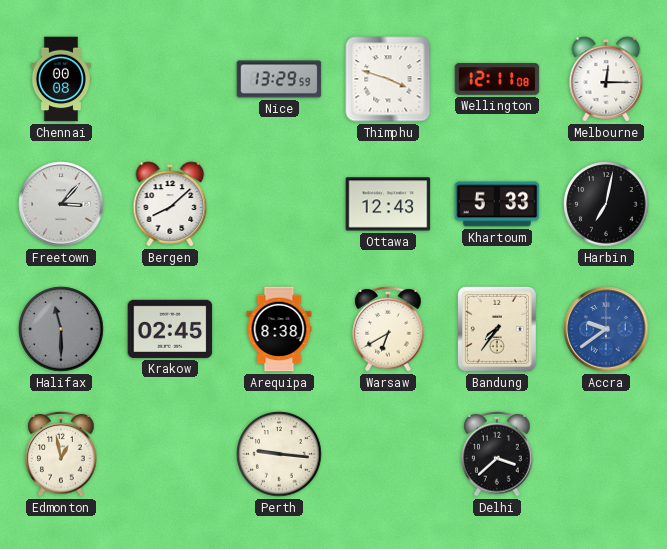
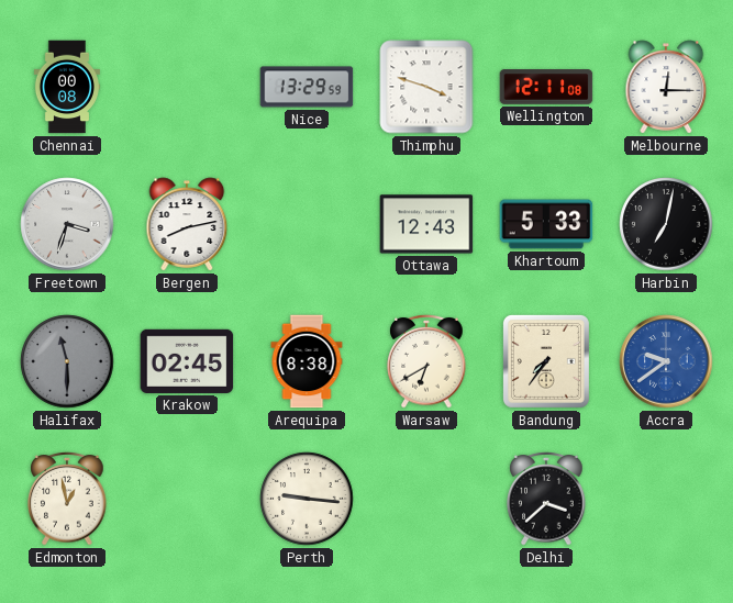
Freetown: 3:07 -> 3:33
Bergen: 8:08 -> 8:13
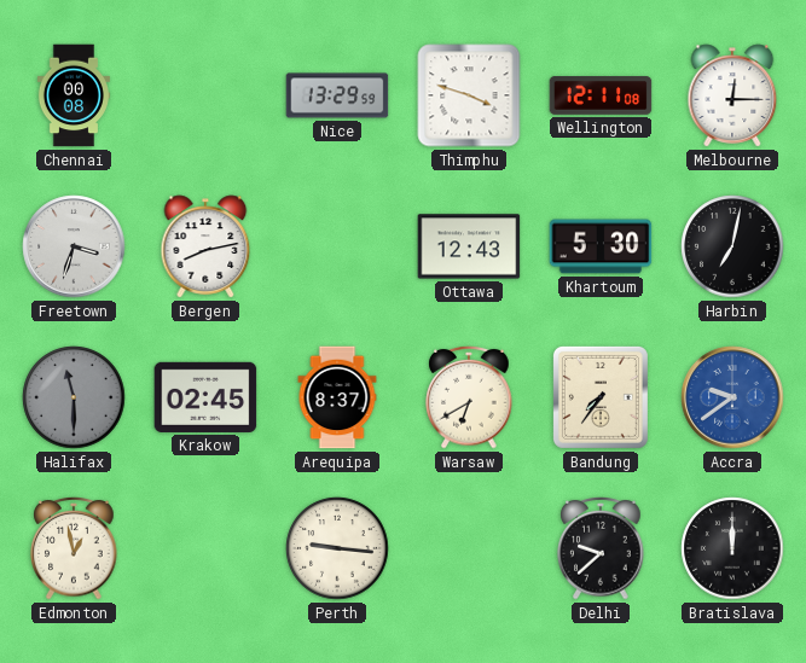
Khartoum: 5:33 -> 5:30
Arequipa: 8:38 -> 8:37
Delhi: 3:38 -> 9:38
Bratislava: none -> 12:00
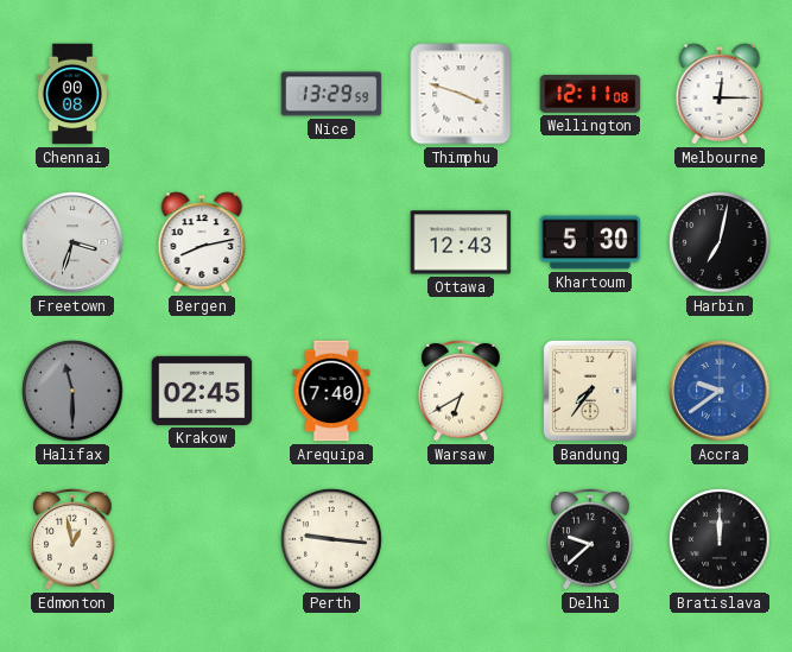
Arequipa: 8:37 -> 7:40
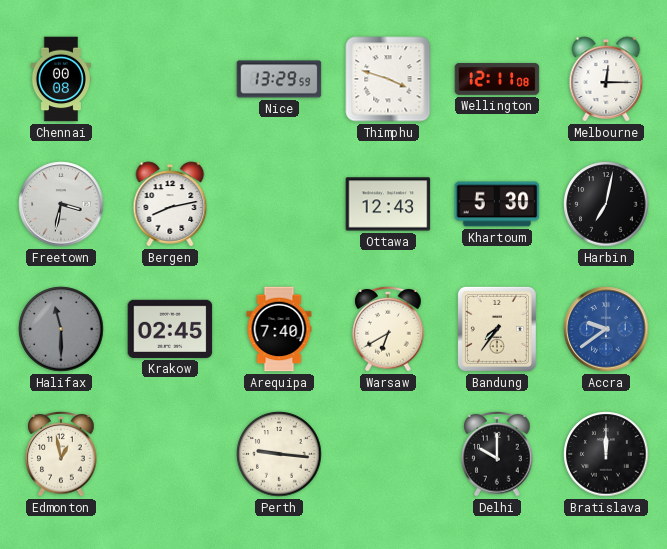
Freetown: 3:33 -> 3:32
Delhi: 9:38 -> 10:00
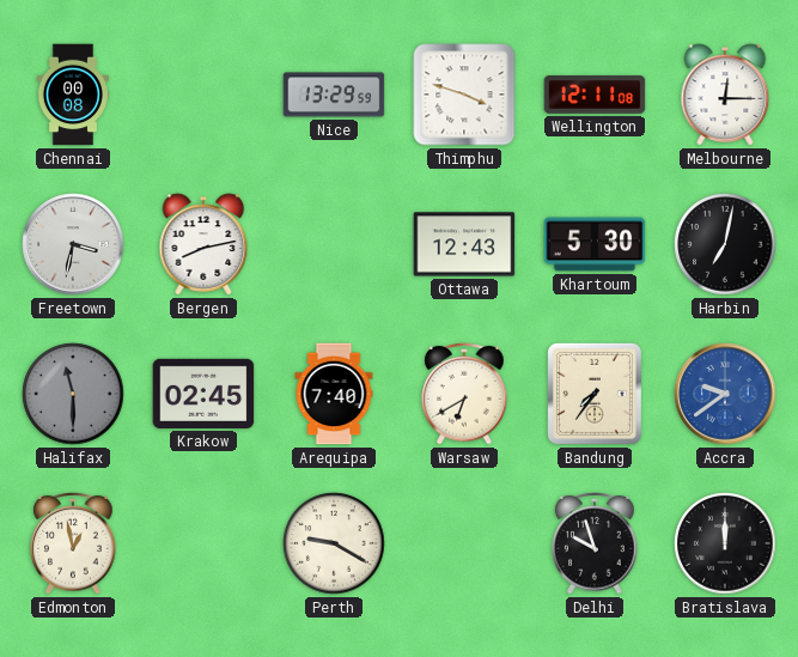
Perth: 9:16 -> 9:20
Delhi: 10:00 -> 9:57
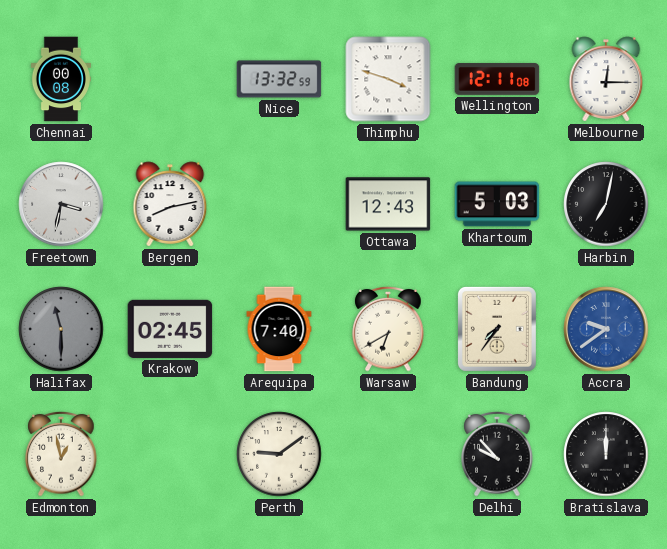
Nice: 13:29 -> 13:32
Khartoum: 5:30 -> 5:03
Perth: 9:20 -> 9:09
Delhi: 9:57 -> 9:53
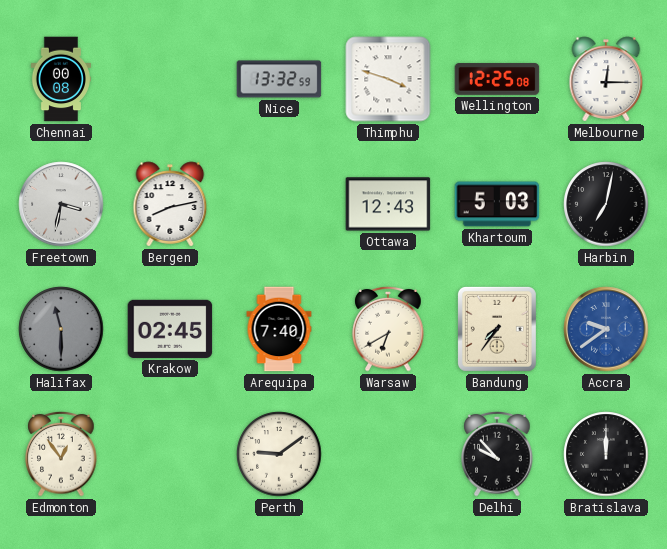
Wellington: 12:11 -> 12:25
Edmonton: 12:58 -> 12:54
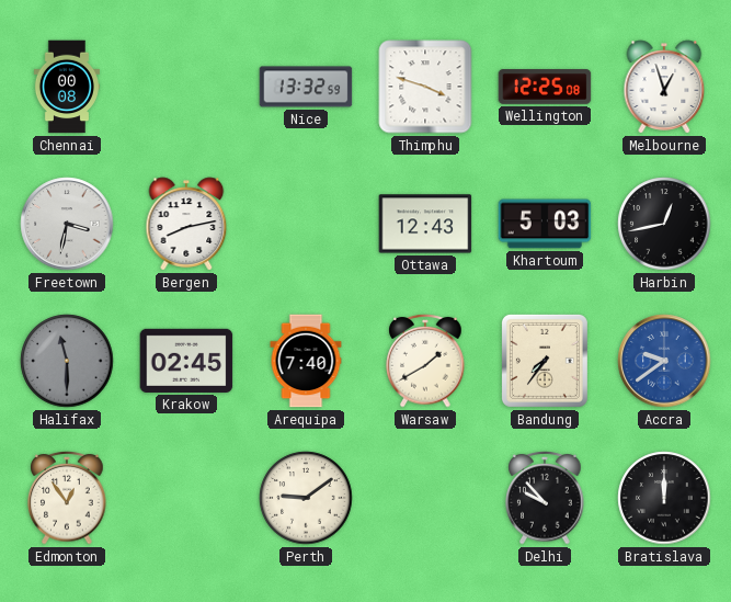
Melbourne: 12:15 -> 12:57
Harbin: 7:02 -> 12:43
Warsaw: 6:40 -> 1:40
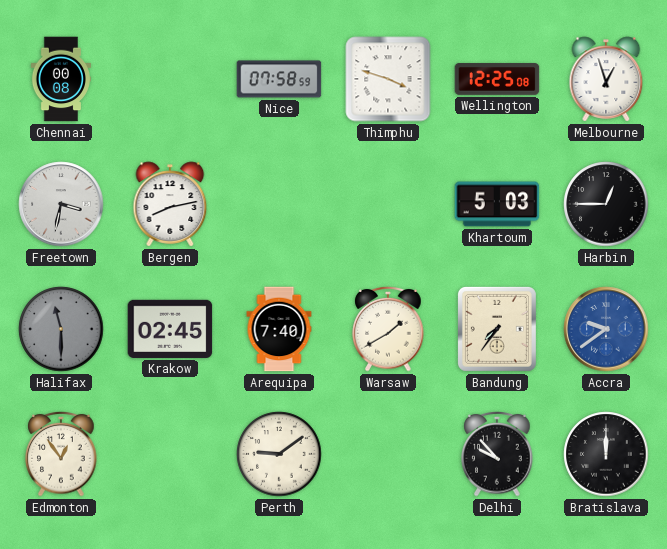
Nice: 13:32 -> 07:58
Ottawa: 12:43 -> none
Harbin: 12:43 -> 12:45
